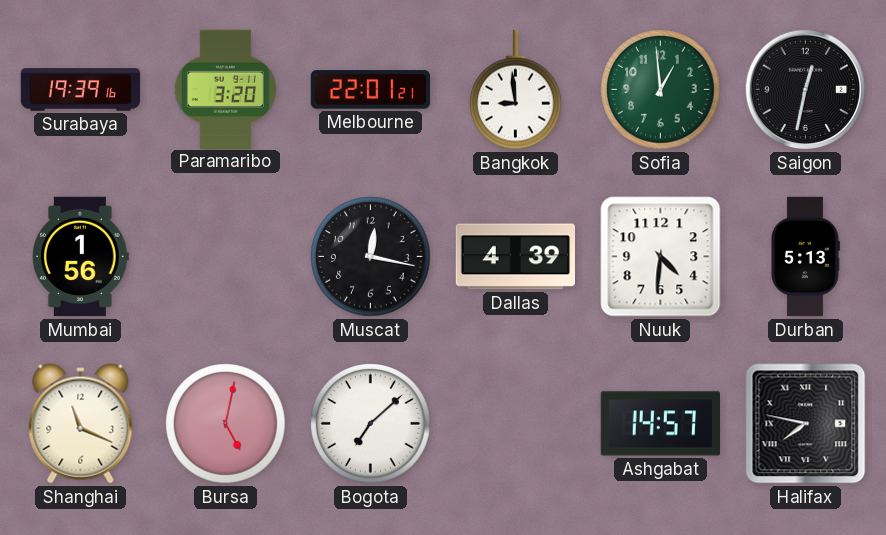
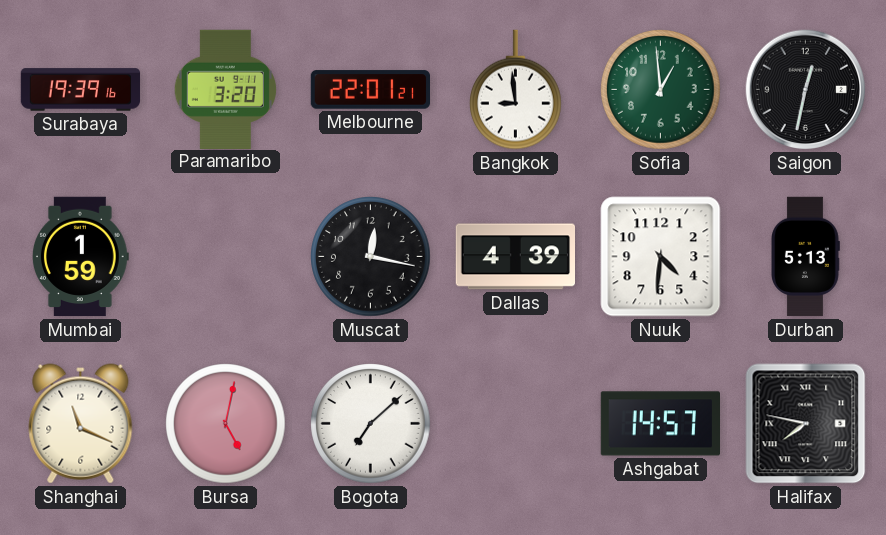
Mumbai: 1:56 -> 1:59
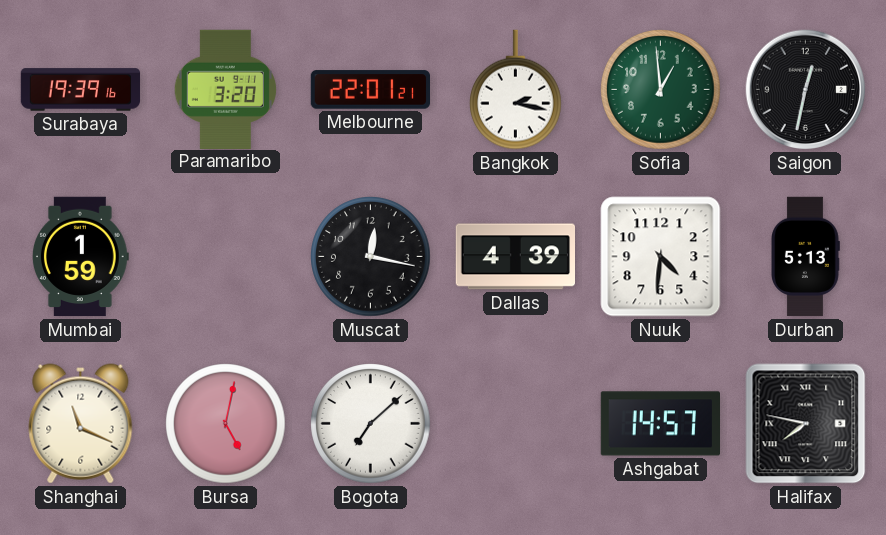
Bangkok: 8:59 -> 2:17
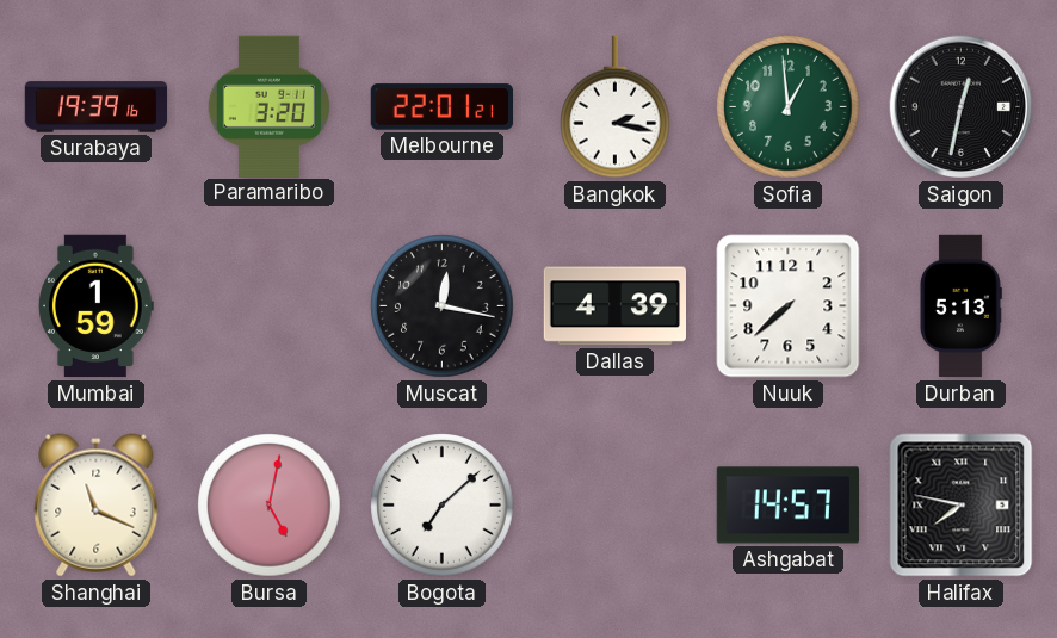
Nuuk: 4:31 -> 7:38
